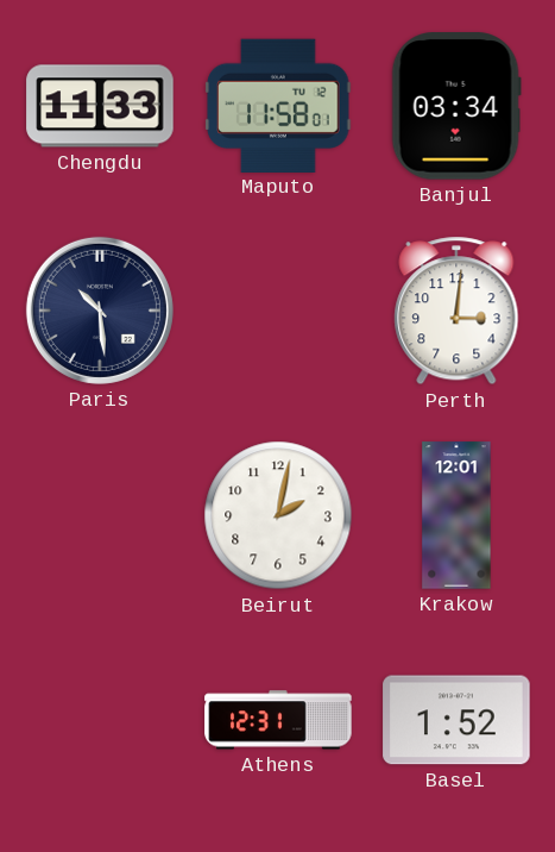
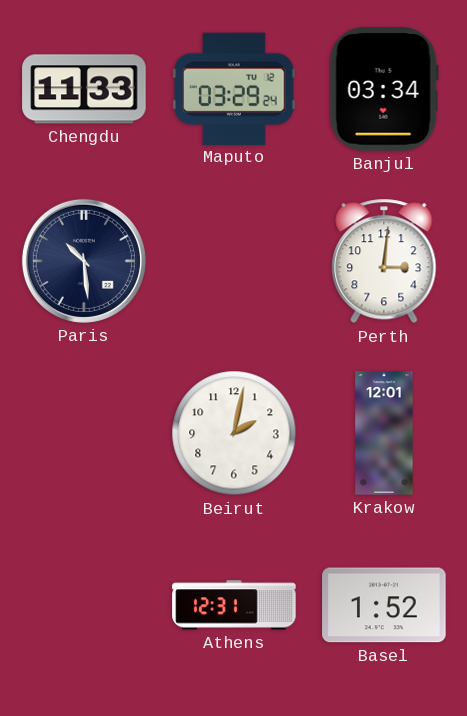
Maputo: 11:58 -> 03:29
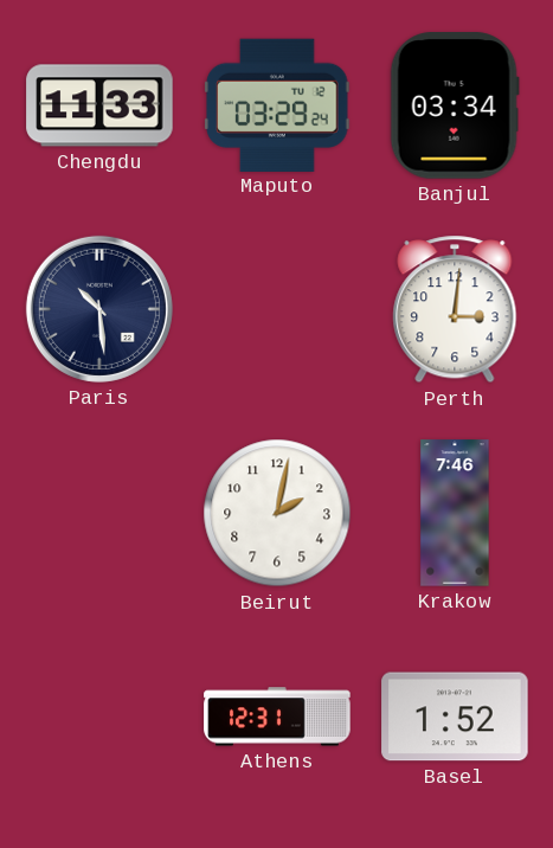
Krakow: 12:01 -> 7:46
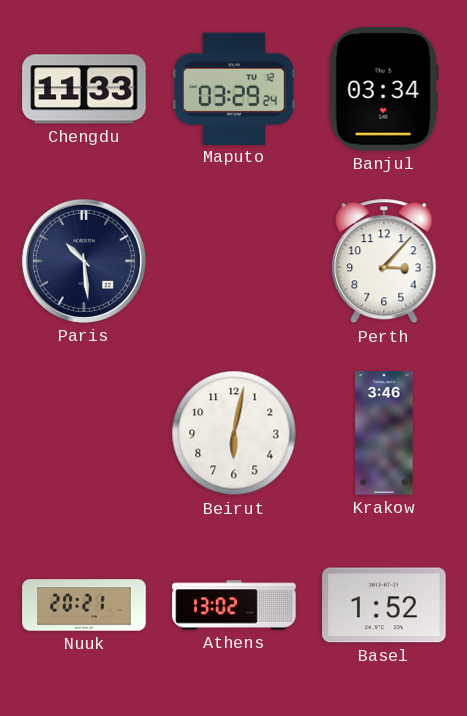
Perth: 3:01 -> 3:07
Beirut: 2:02 -> 6:02
Krakow: 7:46 -> 3:46
Nuuk: none -> 20:21
Athens: 12:31 -> 13:02
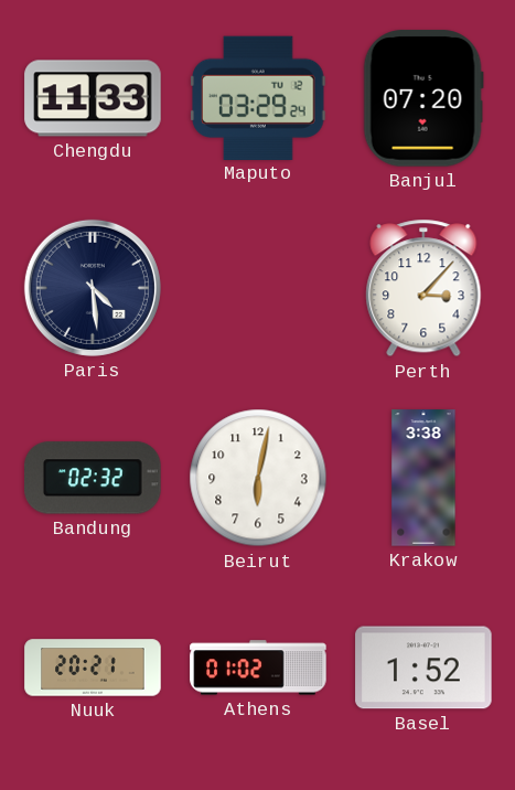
Banjul: 03:34 -> 07:20
Paris: 10:29 -> 4:29
Bandung: none -> 02:32
Krakow: 3:46 -> 3:38
Athens: 13:02 -> 01:02
